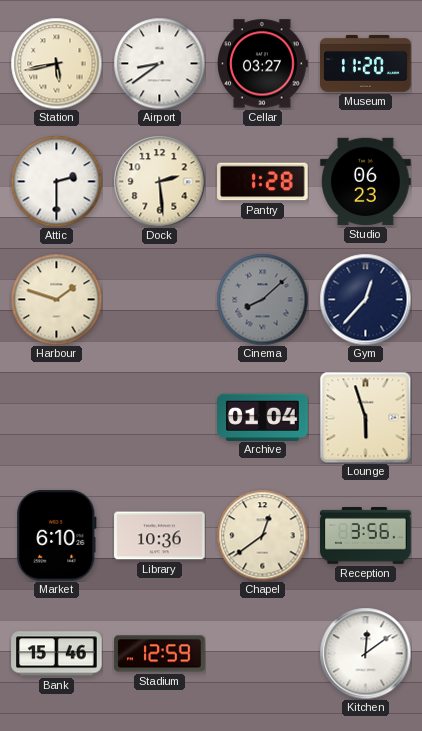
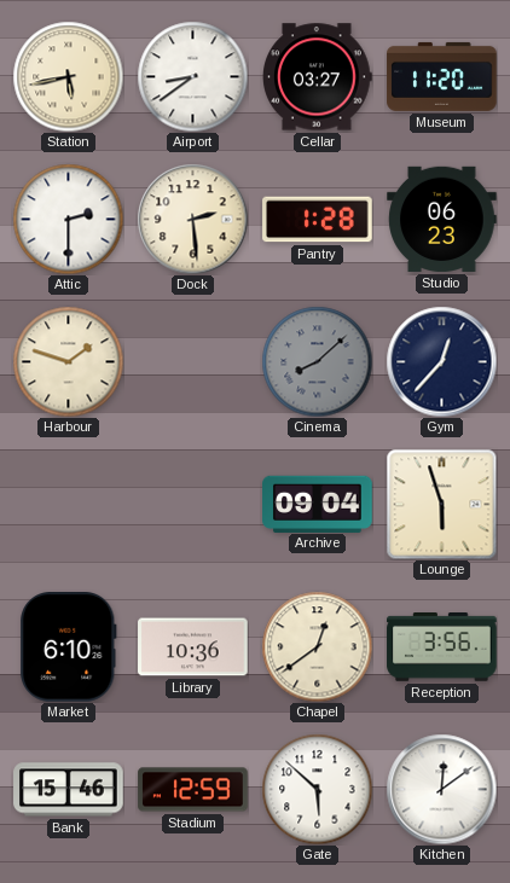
Archive: 01:04 -> 09:04
Gate: none -> 5:52
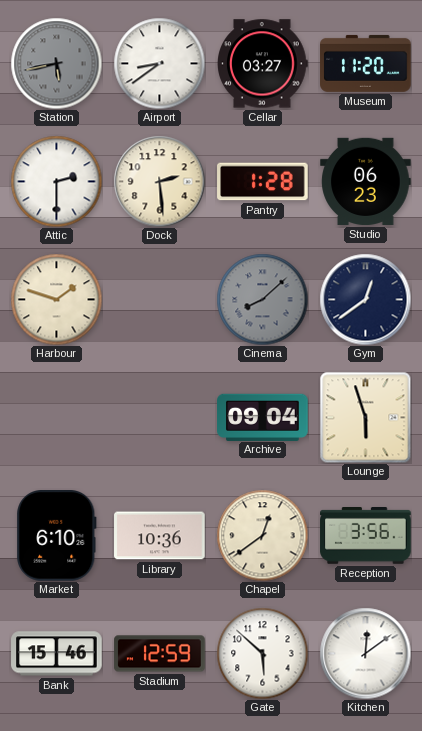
Station dial: cream -> grey
Gym: 12:37 -> 12:39
